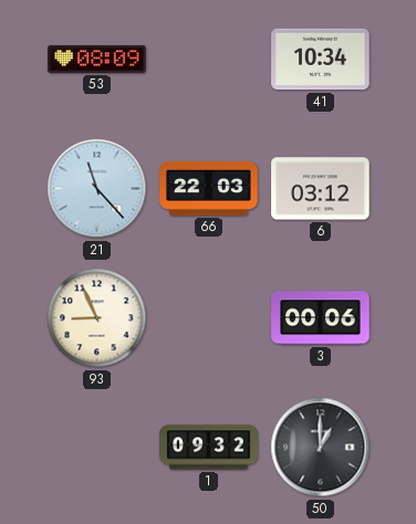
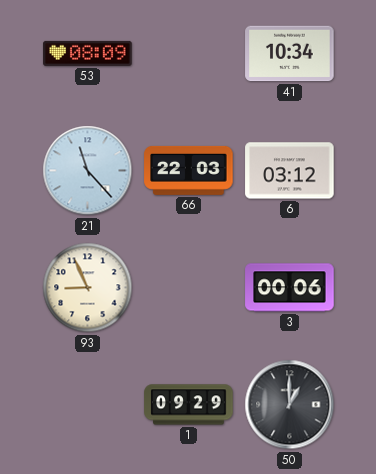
1: 09:32 -> 09:29
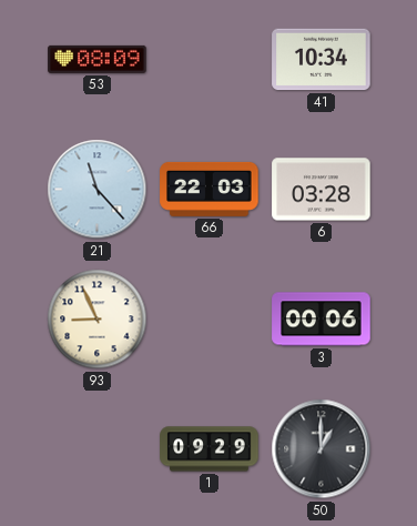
6: 03:12 -> 03:28
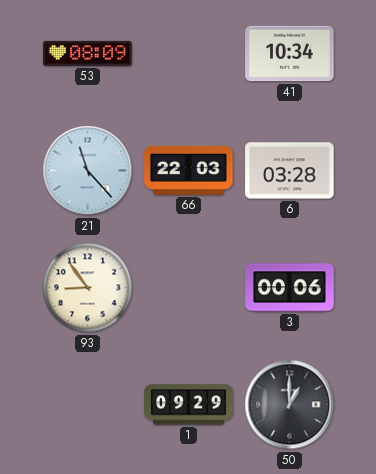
93: 8:56 -> 8:54
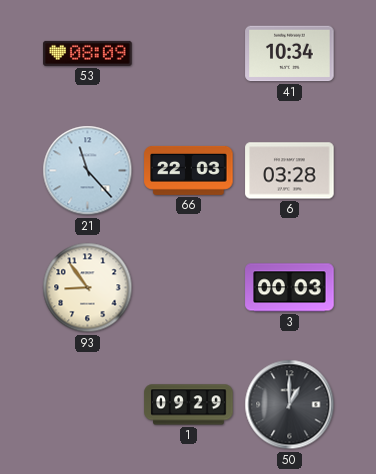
3: 00:06 -> 00:03
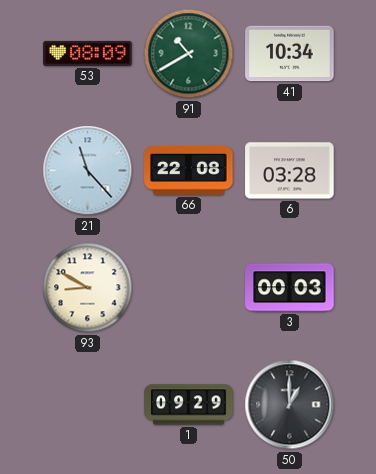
91: none -> 10:40
66: 22:03 -> 22:08
93: 8:54 -> 8:50
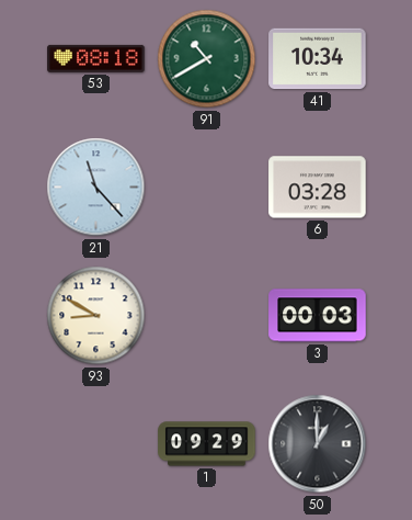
53: 08:09 -> 08:18
66: 22:08 -> none
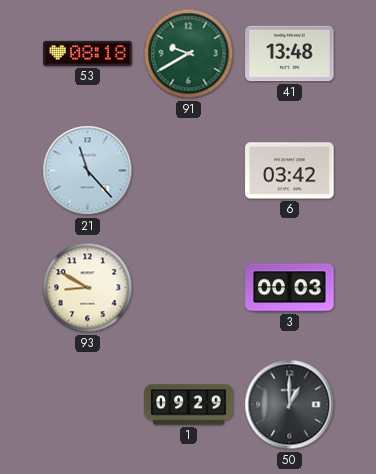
91: 10:40 -> 9:40
41: 10:34 -> 13:48
6: 03:28 -> 03:42
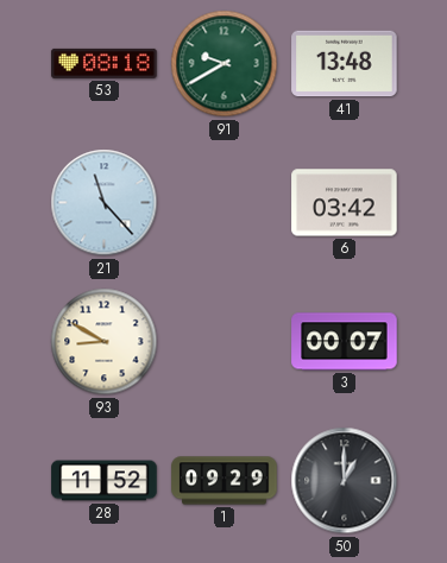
3: 00:03 -> 00:07
28: none -> 11:52
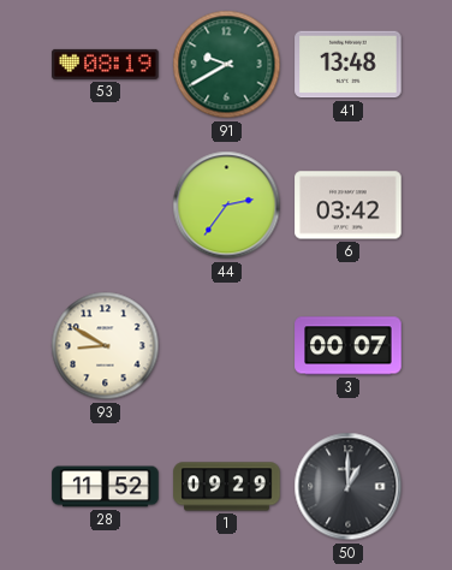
53: 08:18 -> 08:19
21: 11:23 -> none
44: none -> 2:36
